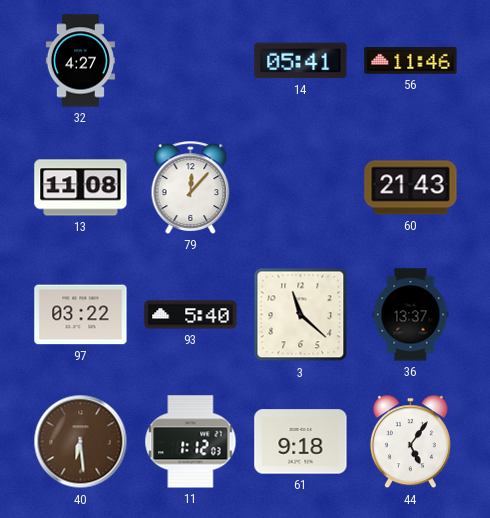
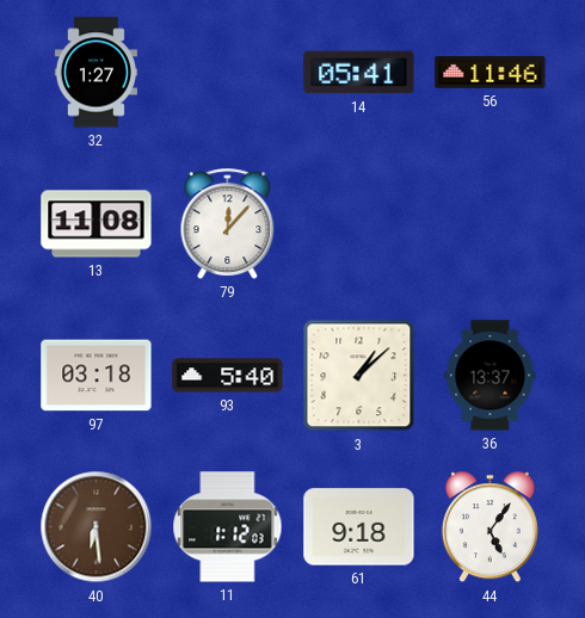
32: 4:27 -> 1:27
60: 21:43 -> none
97: 03:22 -> 03:18
3: 11:22 -> 1:08
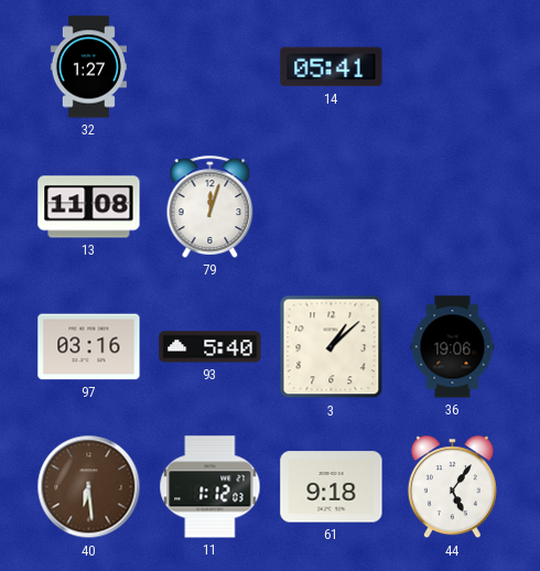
56: 11:46 -> none
79: 12:07 -> 12:03
97: 03:18 -> 03:16
36: 13:37 -> 19:06
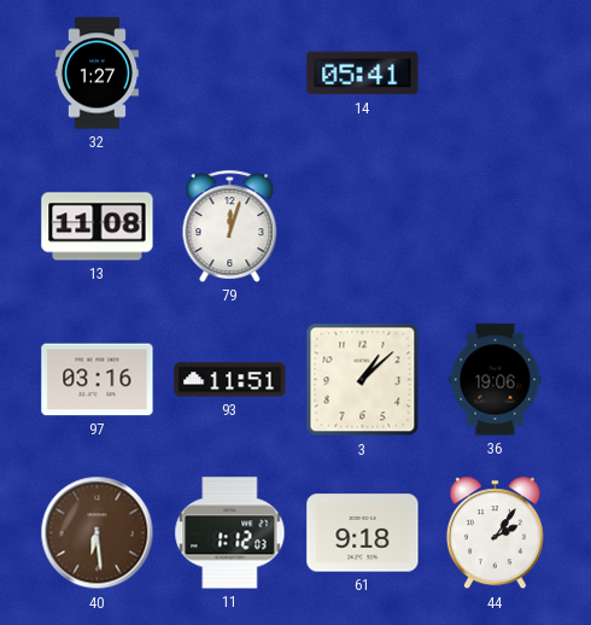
93: 5:40 -> 11:51
44: 5:06 -> 2:06
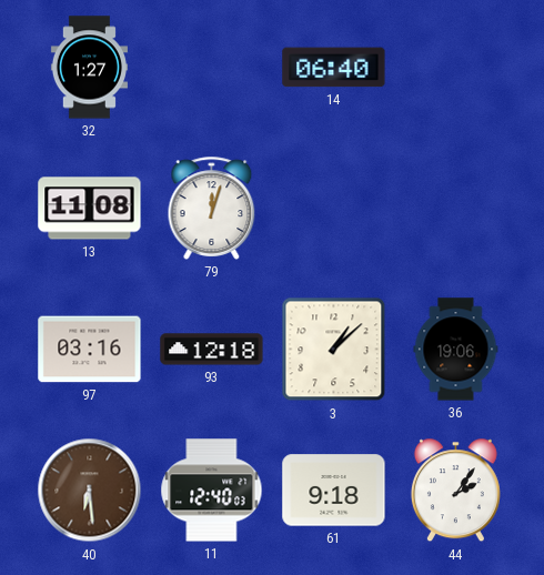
14: 05:41 -> 06:40
93: 11:51 -> 12:18
11: 1:12 -> 12:40
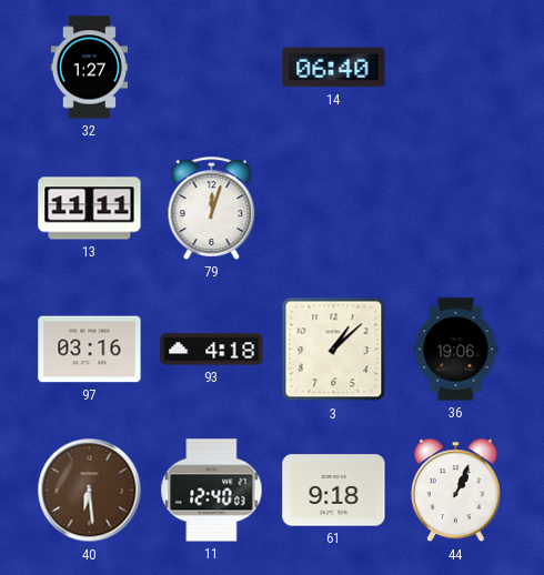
13: 11:08 -> 11:11
93: 12:18 -> 4:18
44: 2:06 -> 1:04
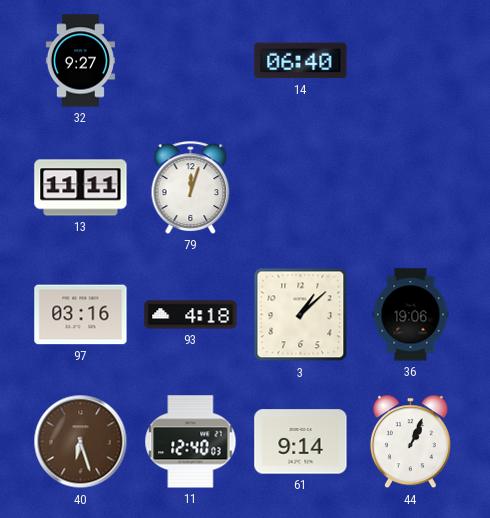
32: 1:27 -> 9:27
40: 6:29 -> 6:27
61: 9:18 -> 9:14
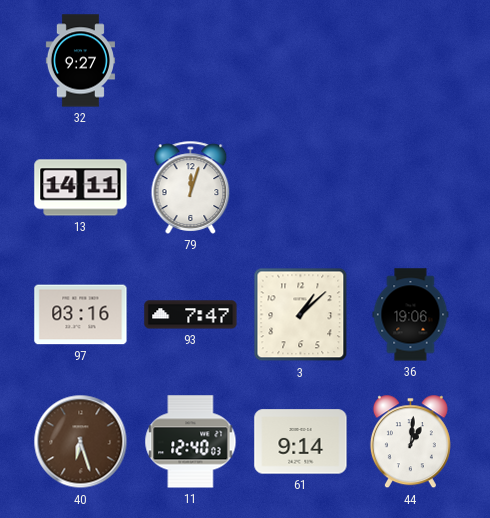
14: 06:40 -> none
13: 11:11 -> 14:11
93: 4:18 -> 7:47
44: 1:04 -> 1:01
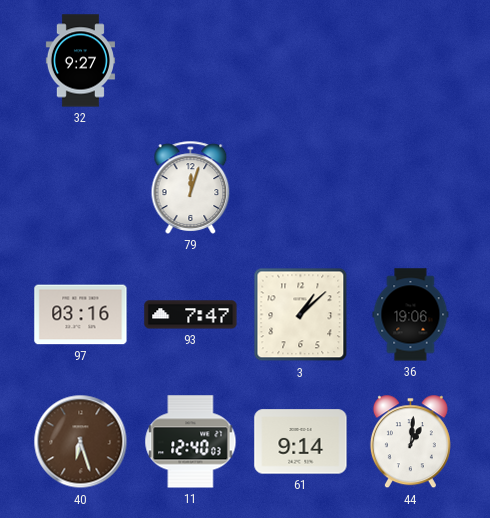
13: 14:11 -> none
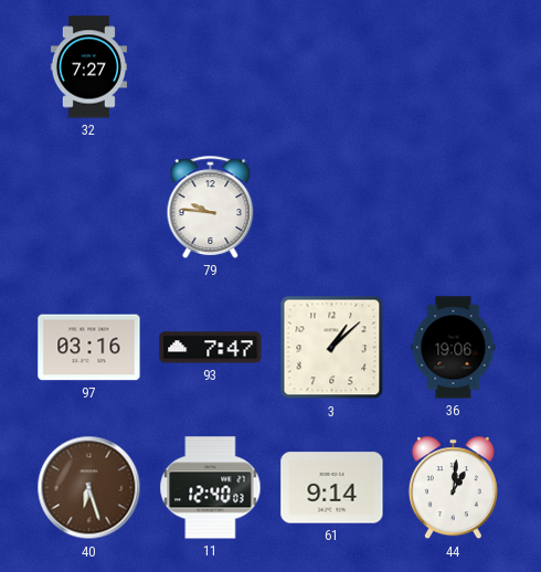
32: 9:27 -> 7:27
79: 12:03 -> 9:46
